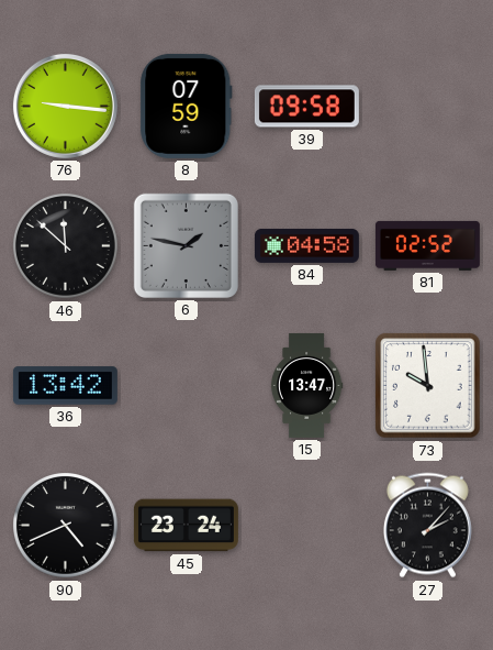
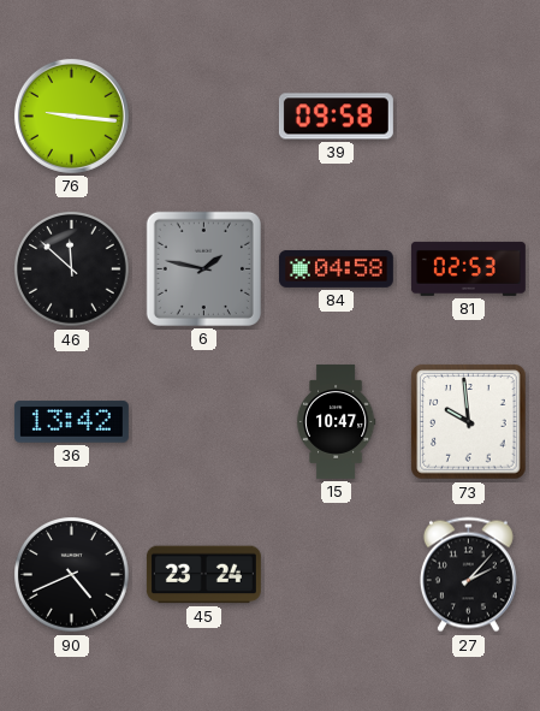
8: 07:59 -> none
81: 02:52 -> 02:53
15: 13:47 -> 10:47
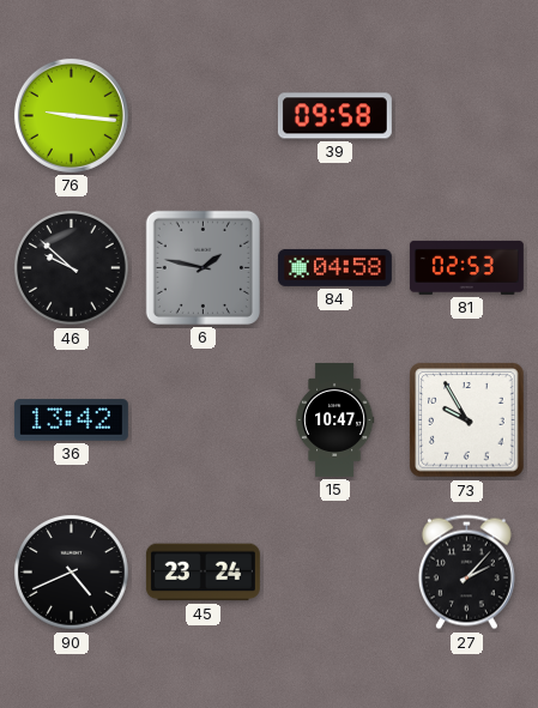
46: 11:52 -> 9:52
73: 9:59 -> 9:55
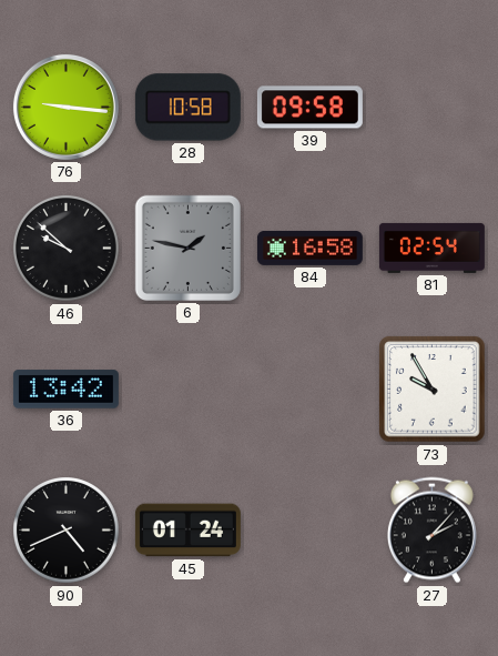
28: none -> 10:58
84: 04:58 -> 16:58
81: 02:53 -> 02:54
15: 10:47 -> none
45: 23:24 -> 01:24
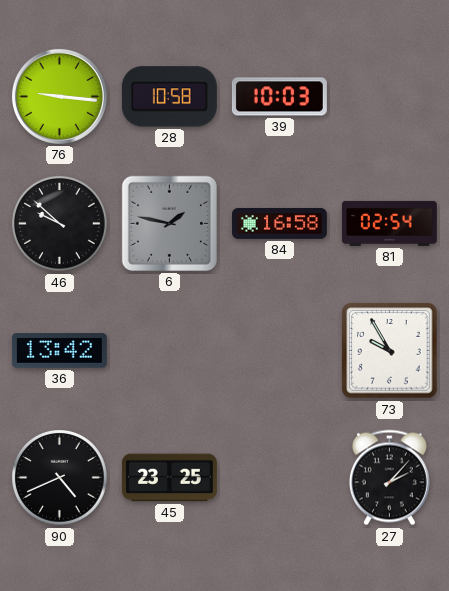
39: 09:58 -> 10:03
45: 01:24 -> 23:25
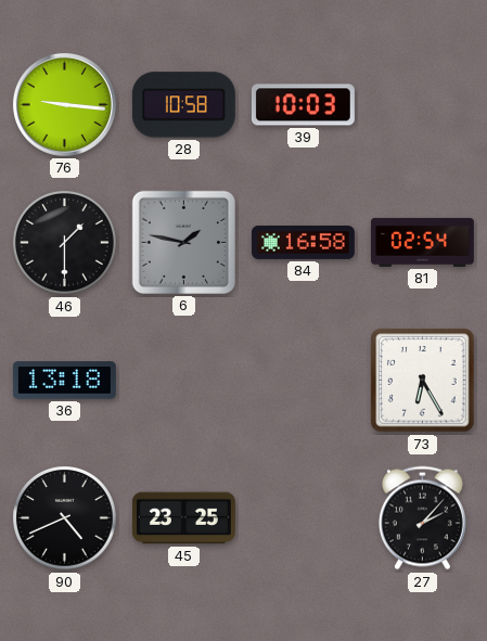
46: 9:52 -> 1:30
36: 13:42 -> 13:18
73: 9:55 -> 6:25
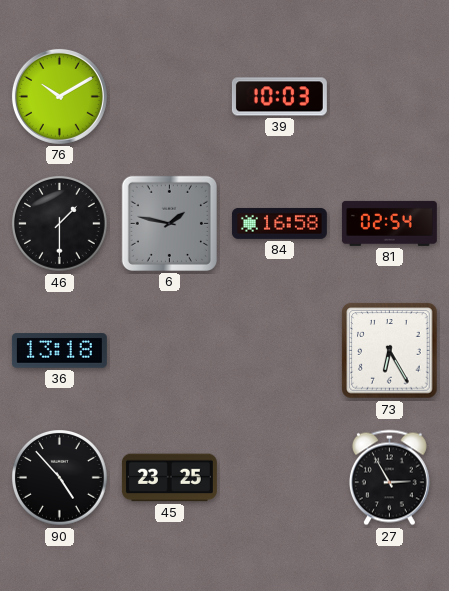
76: 9:16 -> 10:10
28: 10:58 -> none
90: 4:41 -> 4:53
27: 2:07 -> 2:55
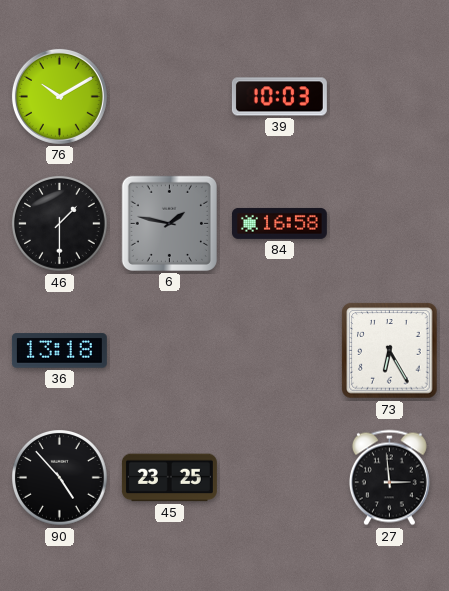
81: 02:54 -> none
27: 2:55 -> 2:59
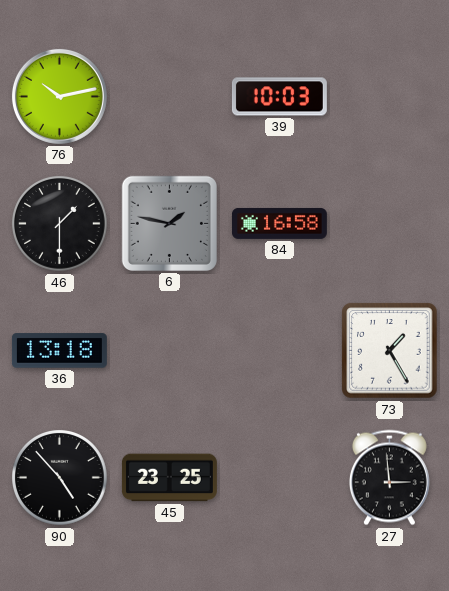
76: 10:10 -> 10:13
73: 6:25 -> 1:25
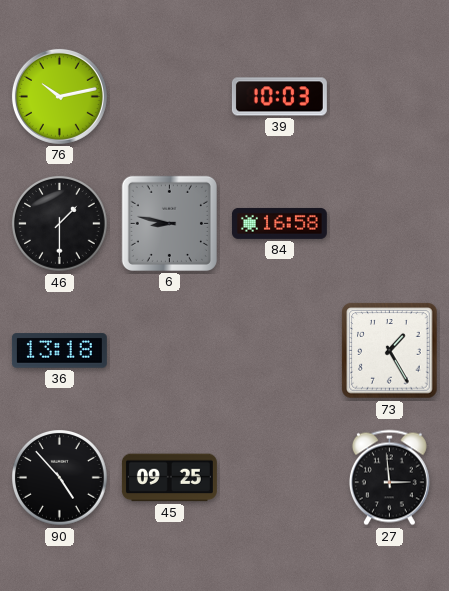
6: 1:47 -> 8:47
45: 23:25 -> 09:25
